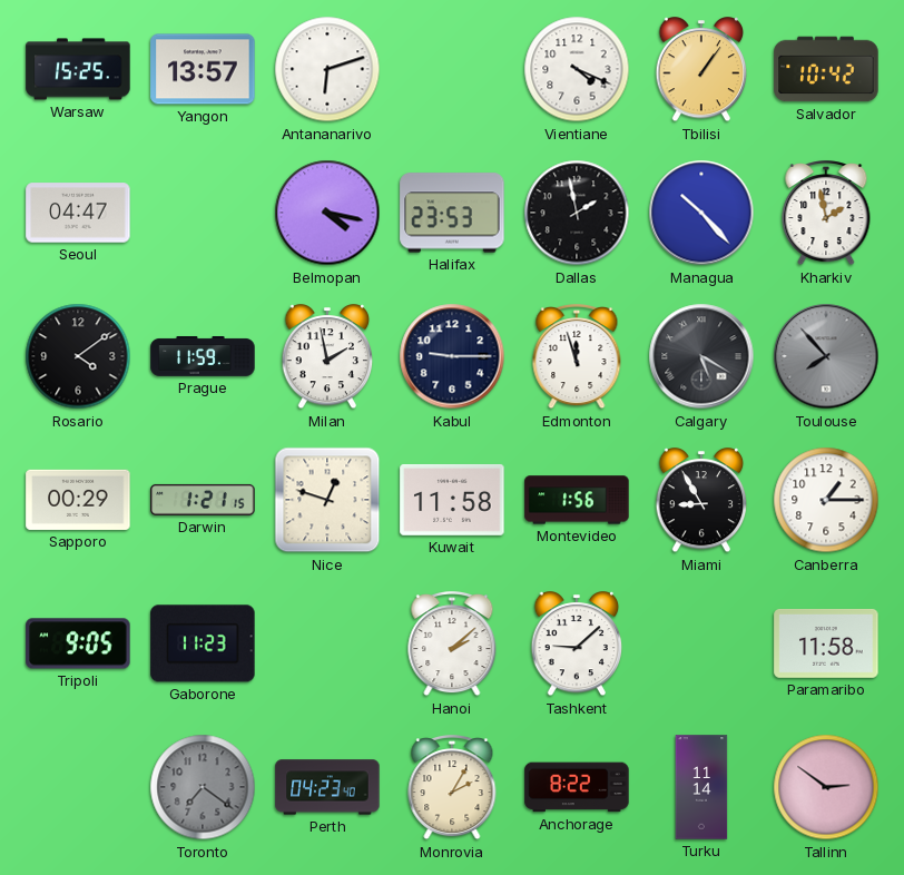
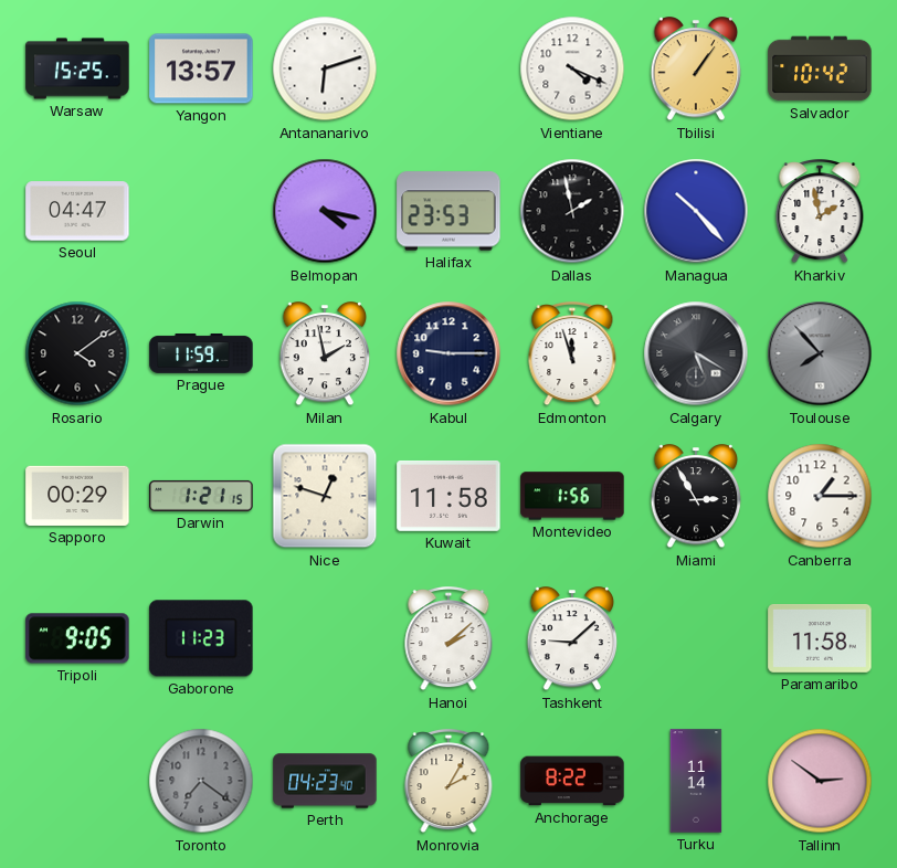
Miami: 8:55 -> 2:55
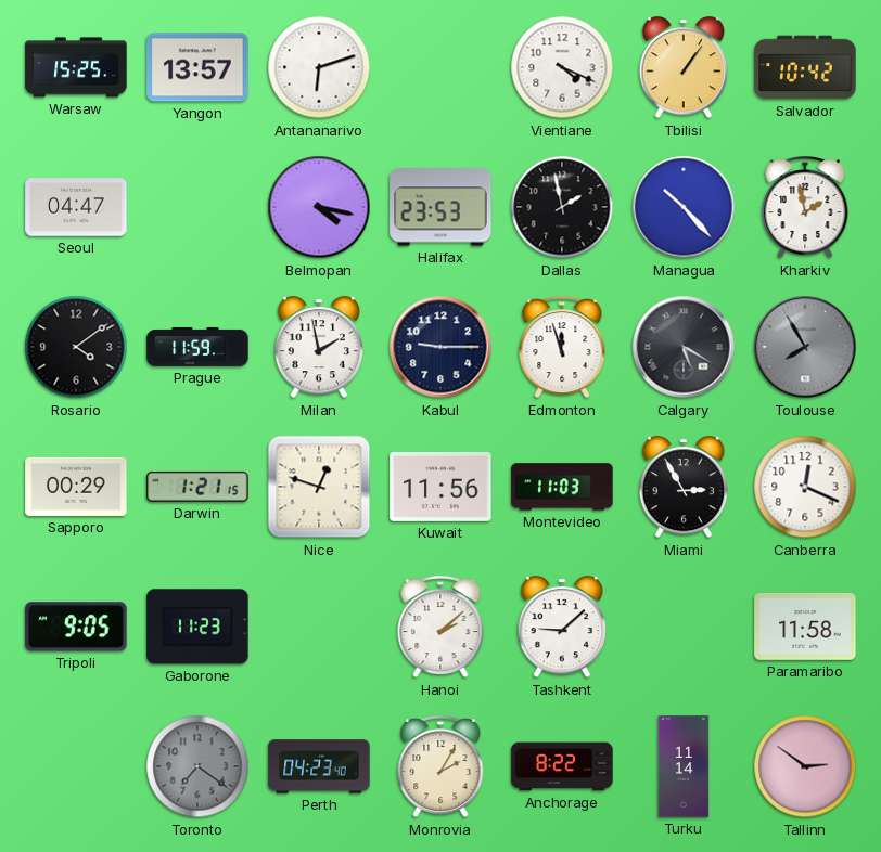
Toulouse: 7:53 -> 7:55
Kuwait: 11:58 -> 11:56
Montevideo: 1:56 -> 11:03
Canberra: 1:15 -> 12:19
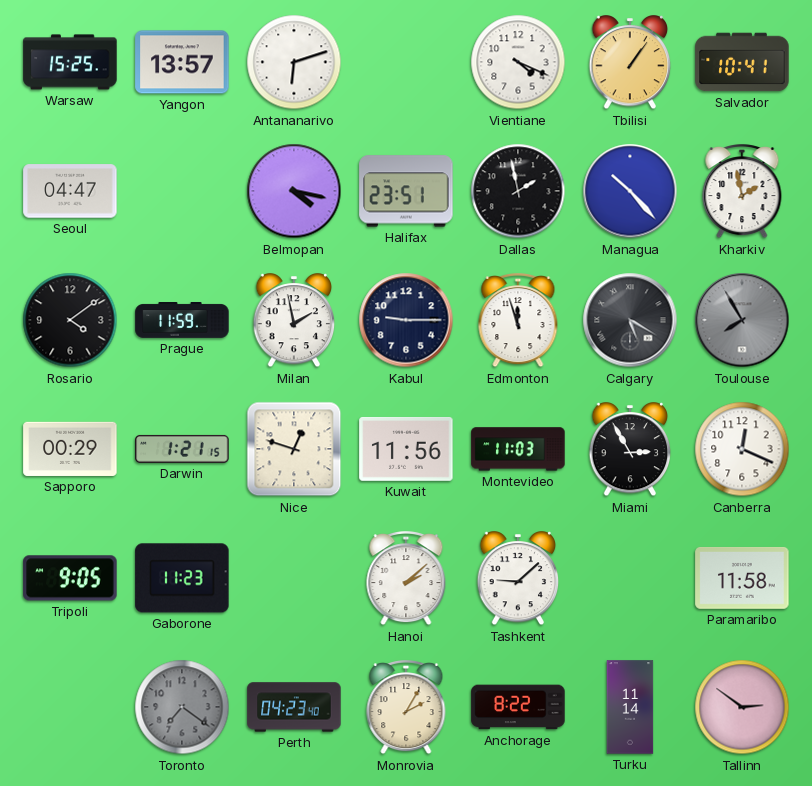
Salvador: 10:42 -> 10:41
Halifax: 23:53 -> 23:51
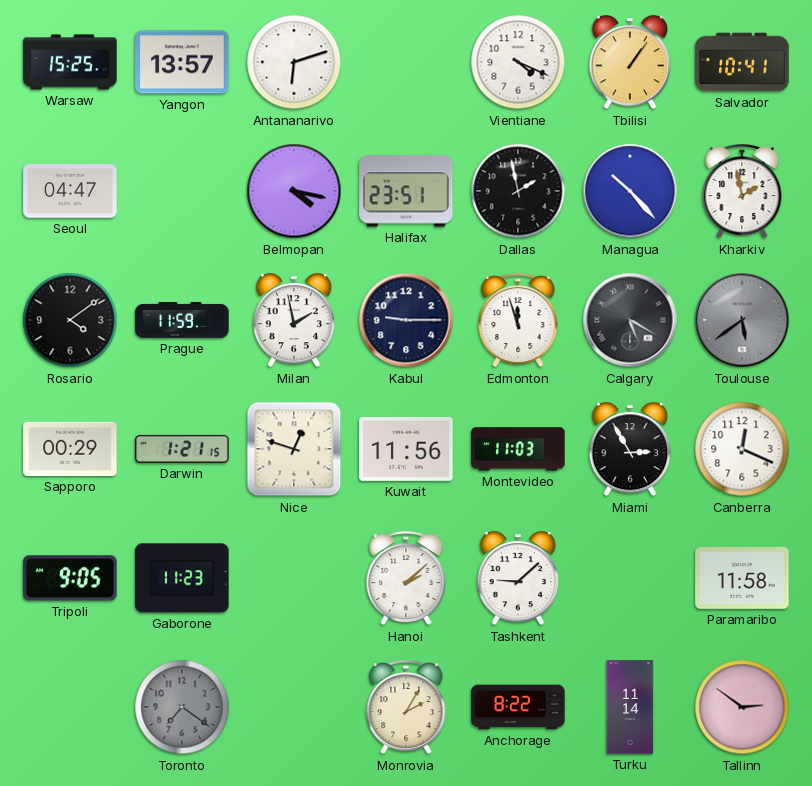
Toulouse: 7:55 -> 5:39
Perth: 04:23 -> none
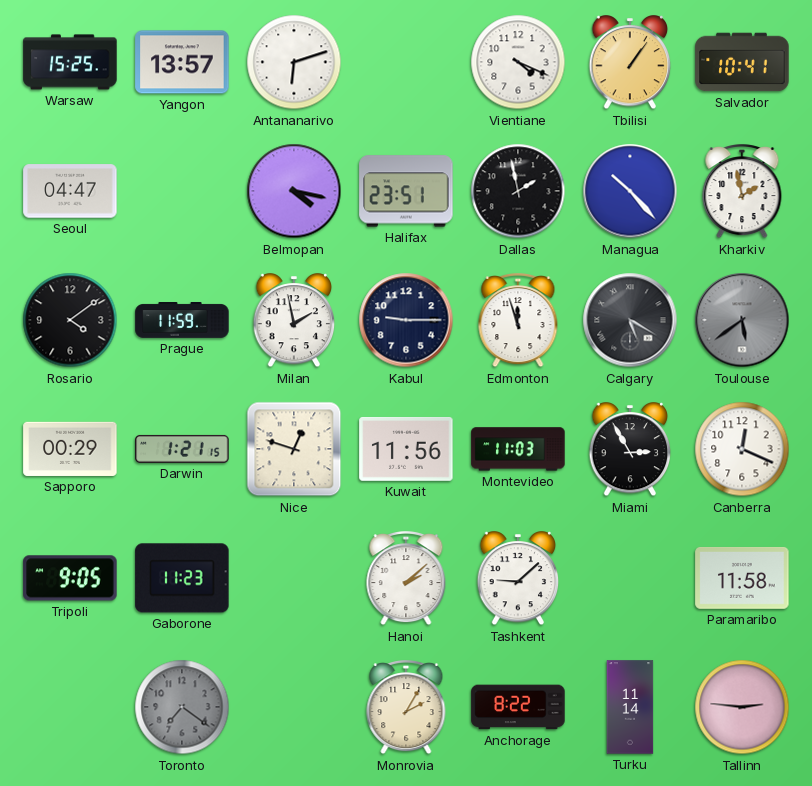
Tallinn: 2:51 -> 2:46
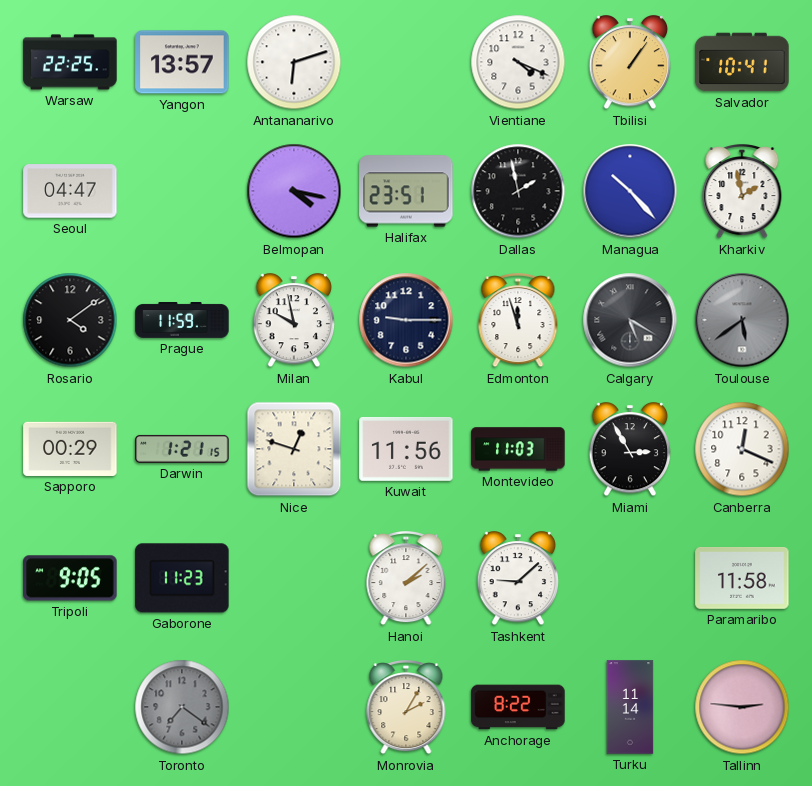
Warsaw: 15:25 -> 22:25
Milan: 1:58 -> 9:58
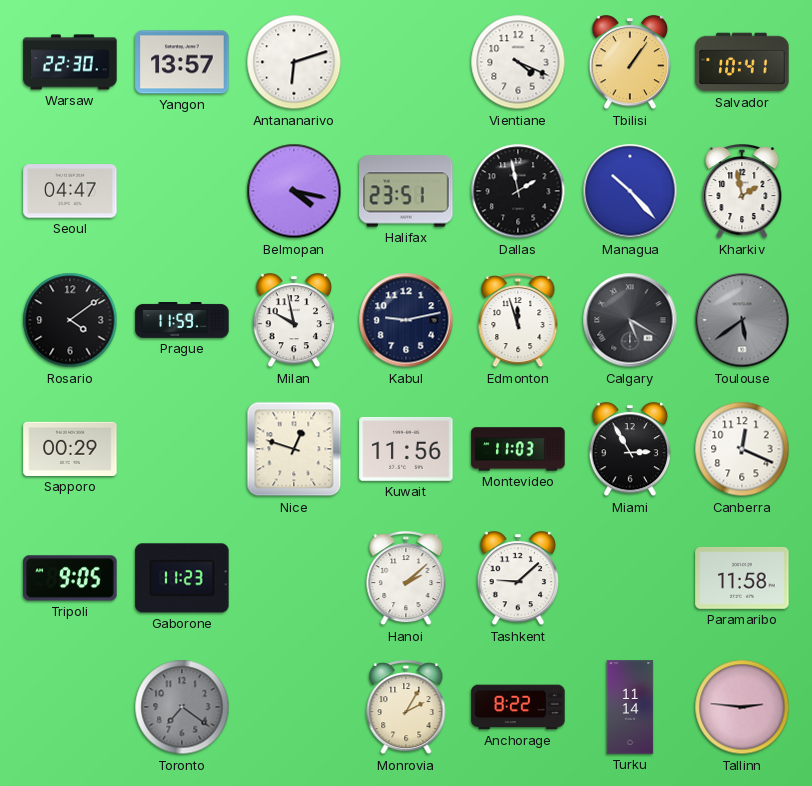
Warsaw: 22:25 -> 22:30
Kabul: 9:15 -> 9:13
Darwin: 1:21 -> none
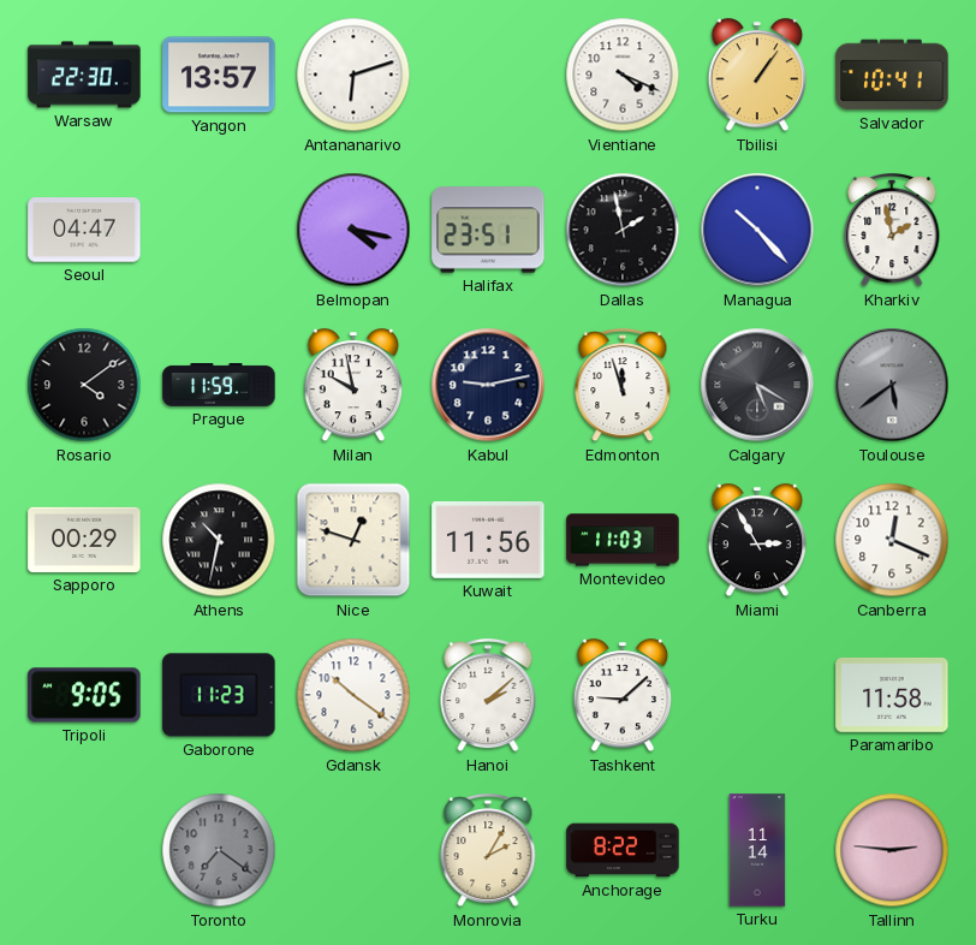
Athens: none -> 10:32
Gdansk: none -> 10:21
